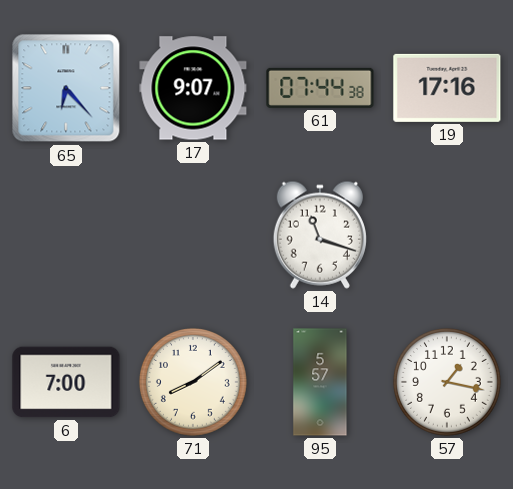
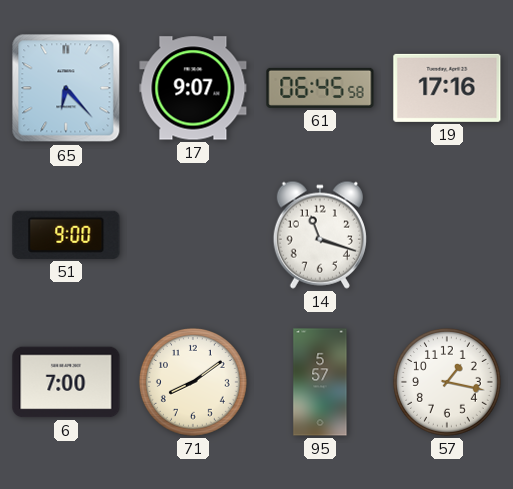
61: 07:44 -> 06:45
51: none -> 9:00
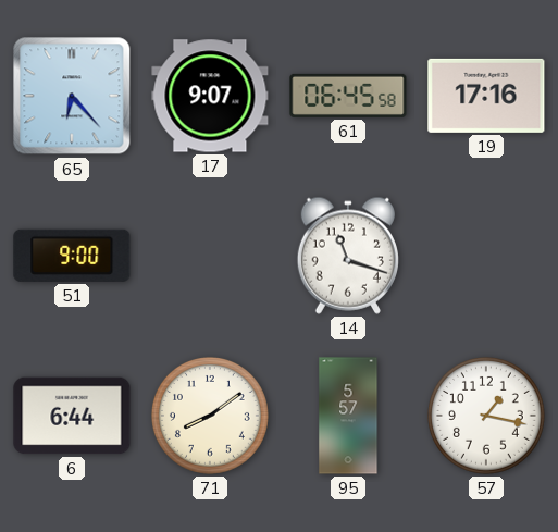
6: 7:00 -> 6:44
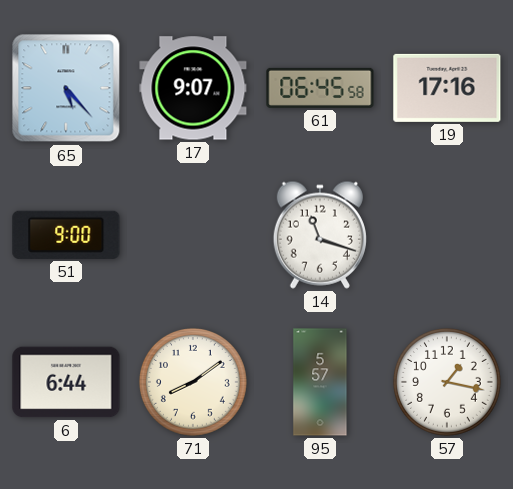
65: 6:23 -> 5:23
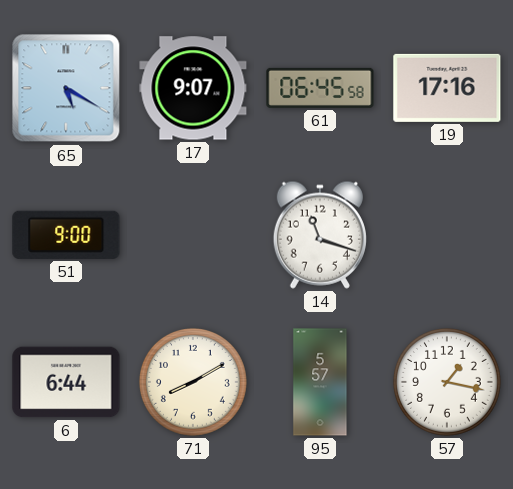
65: 5:23 -> 5:20
71: 8:09 -> 8:10
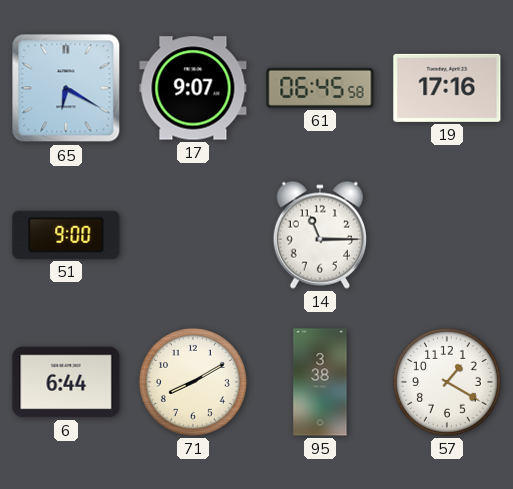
65: 5:20 -> 6:20
14: 11:18 -> 11:15
95: 5:57 -> 3:38
57: 1:17 -> 1:20
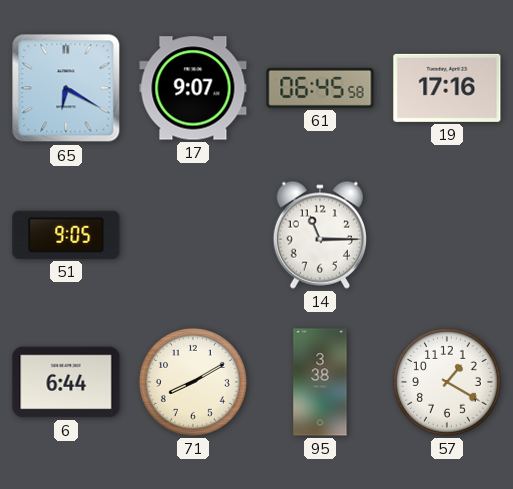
51: 9:00 -> 9:05
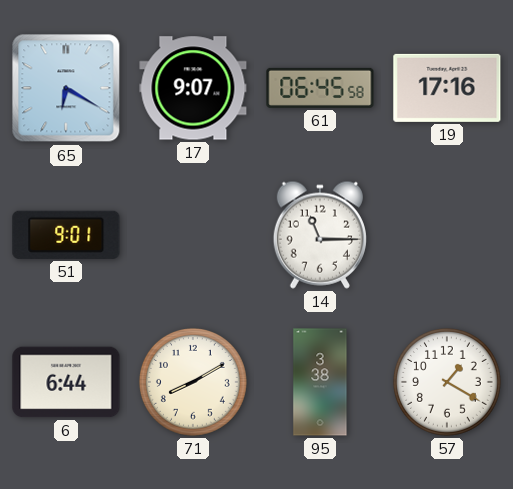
51: 9:05 -> 9:01
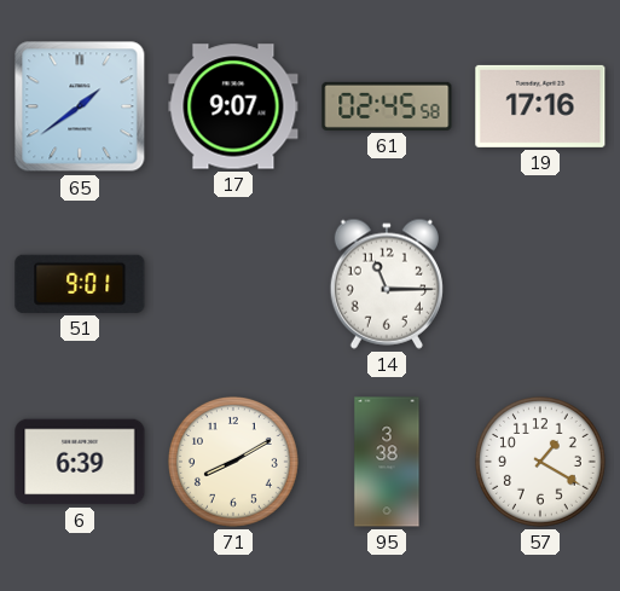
65: 6:20 -> 1:39
61: 06:45 -> 02:45
6: 6:44 -> 6:39
